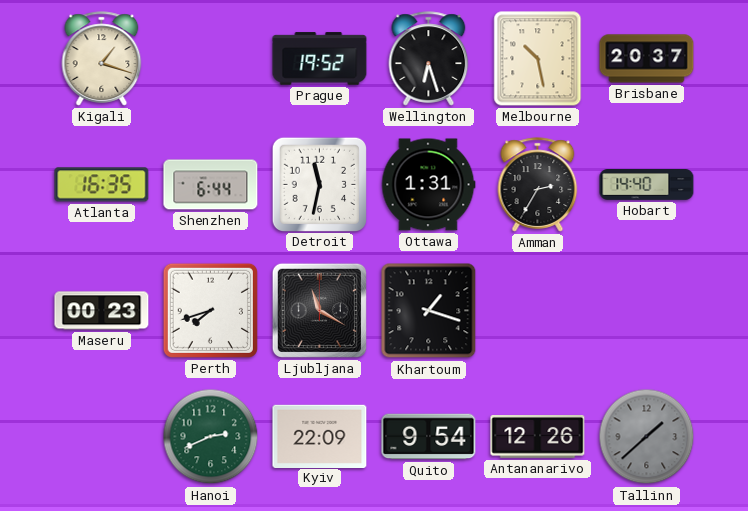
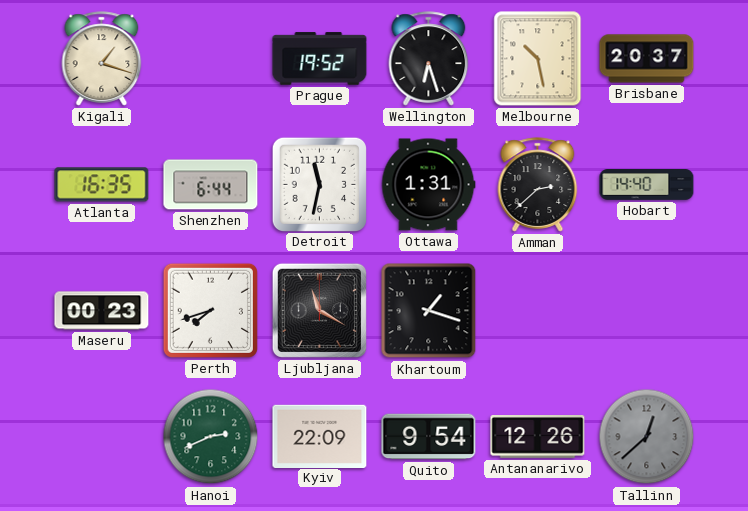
Amman: 2:35 -> 2:38
Tallinn: 1:38 -> 12:38
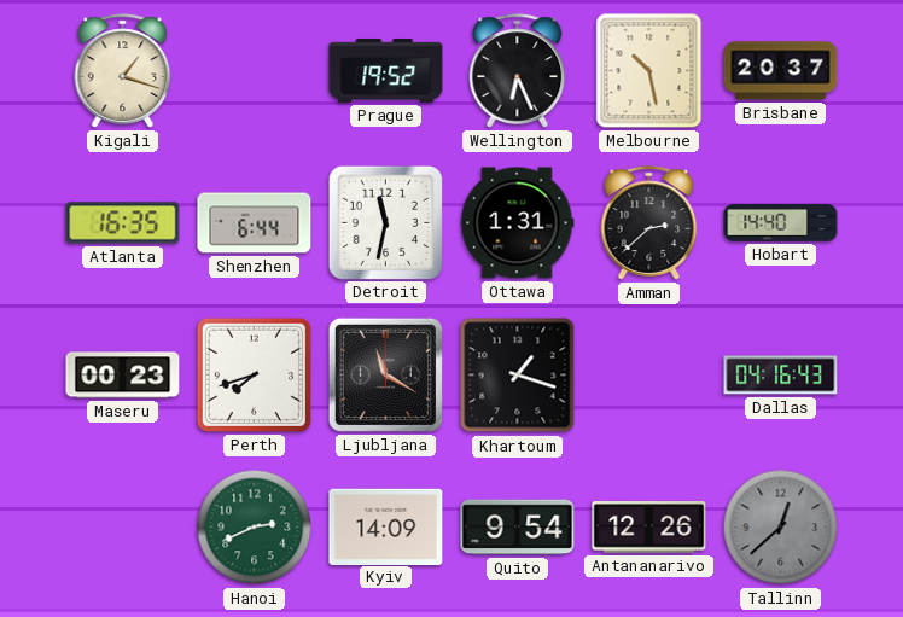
Wellington: 6:27 -> 6:26
Dallas: none -> 04:16
Kyiv: 22:09 -> 14:09
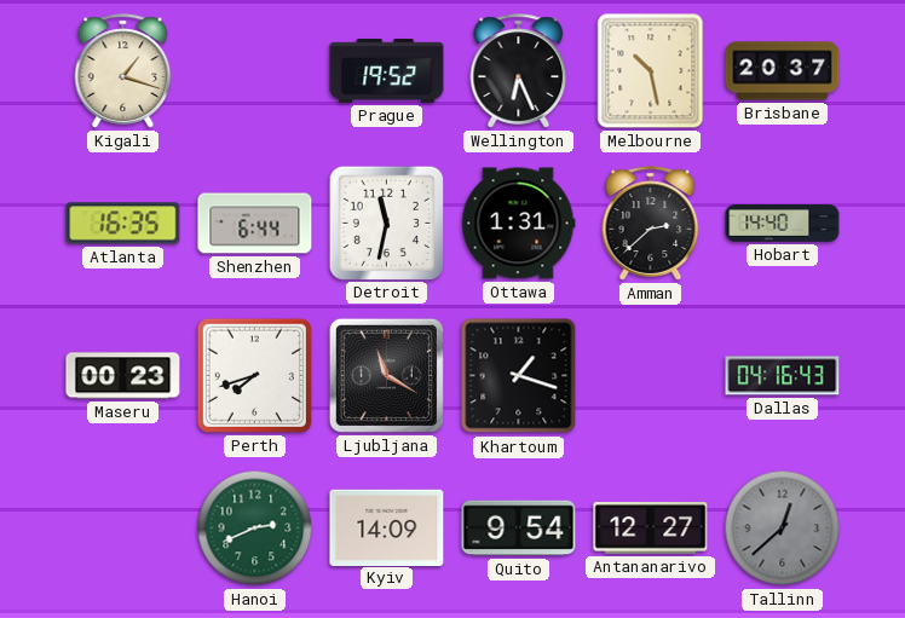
Antananarivo: 12:26 -> 12:27
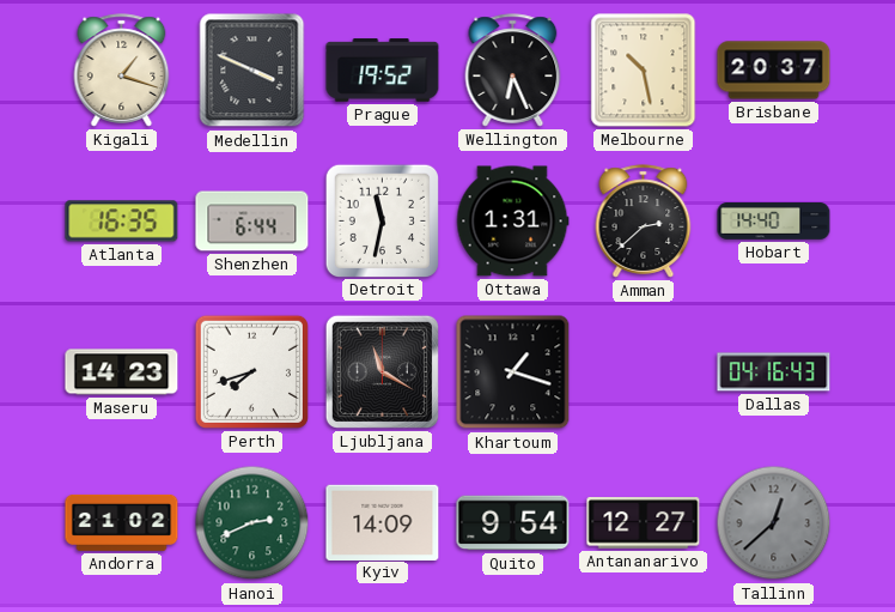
Medellin: none -> 3:49
Maseru: 00:23 -> 14:23
Andorra: none -> 21:02
